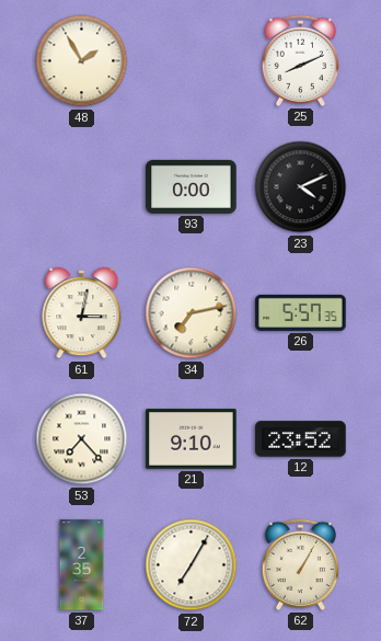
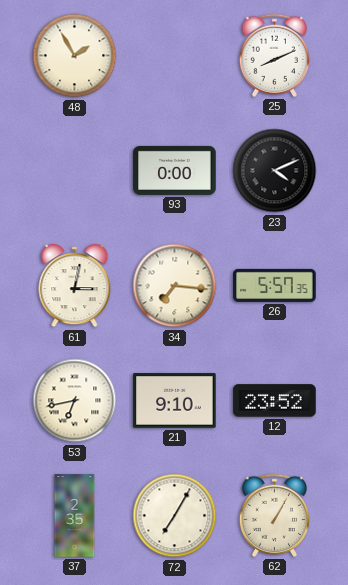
34: 7:13 -> 7:16
53: 7:23 -> 6:43
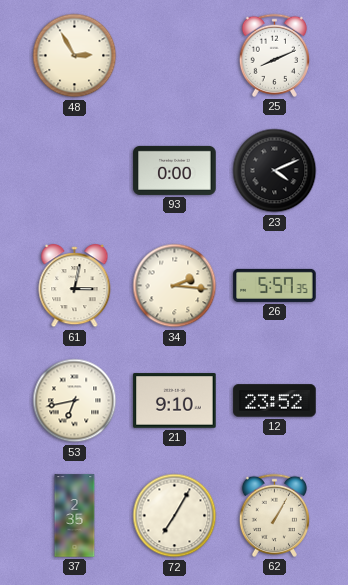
48: 1:55 -> 2:55
34: 7:16 -> 2:16
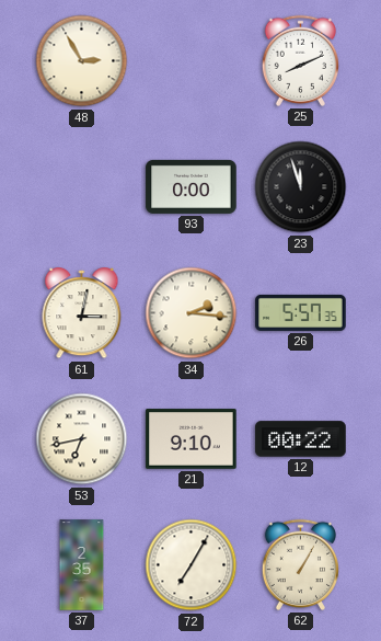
23: 4:11 -> 11:57
12: 23:52 -> 00:22
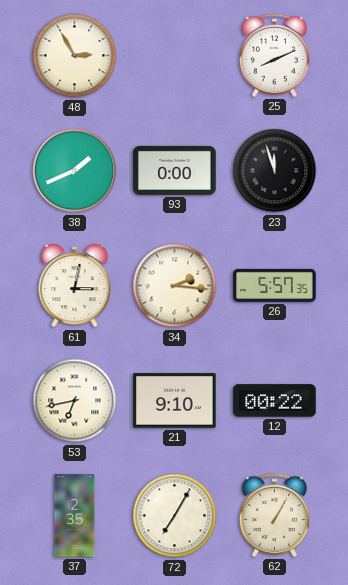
38: none -> 1:41
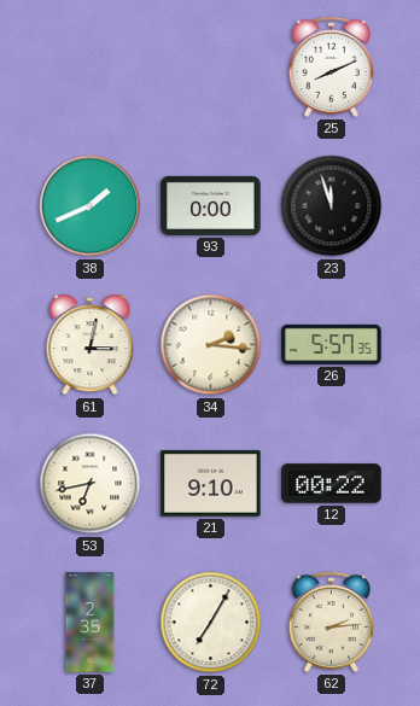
48: 2:55 -> none
62: 1:05 -> 2:14
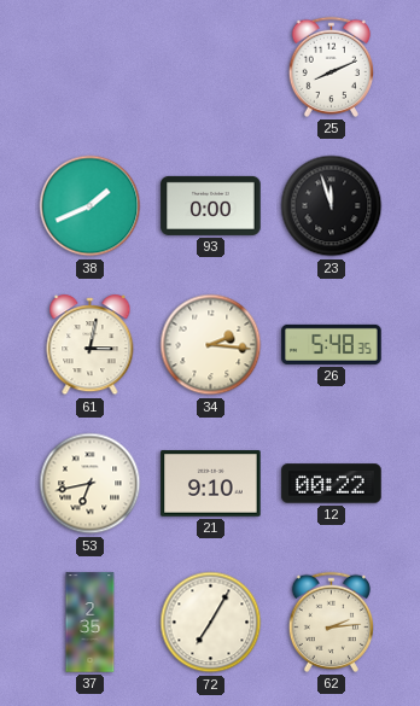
26: 5:57 -> 5:48
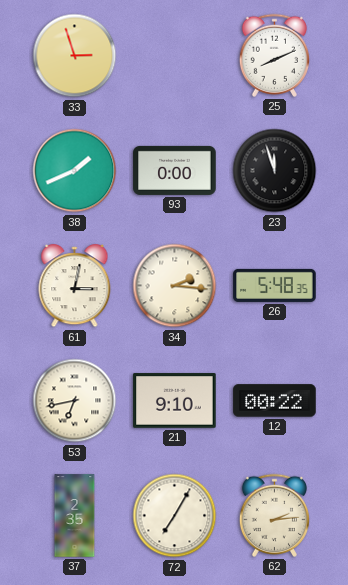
33: none -> 2:57
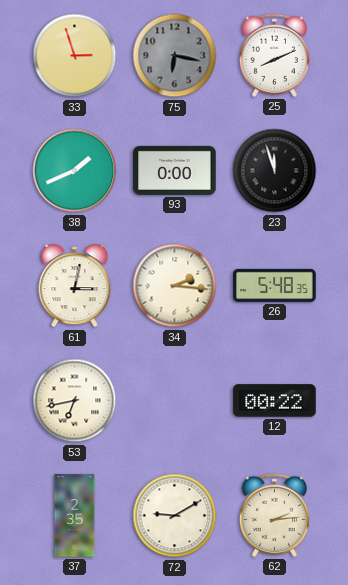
75: none -> 6:17
21: 9:10 -> none
72: 7:05 -> 9:10
